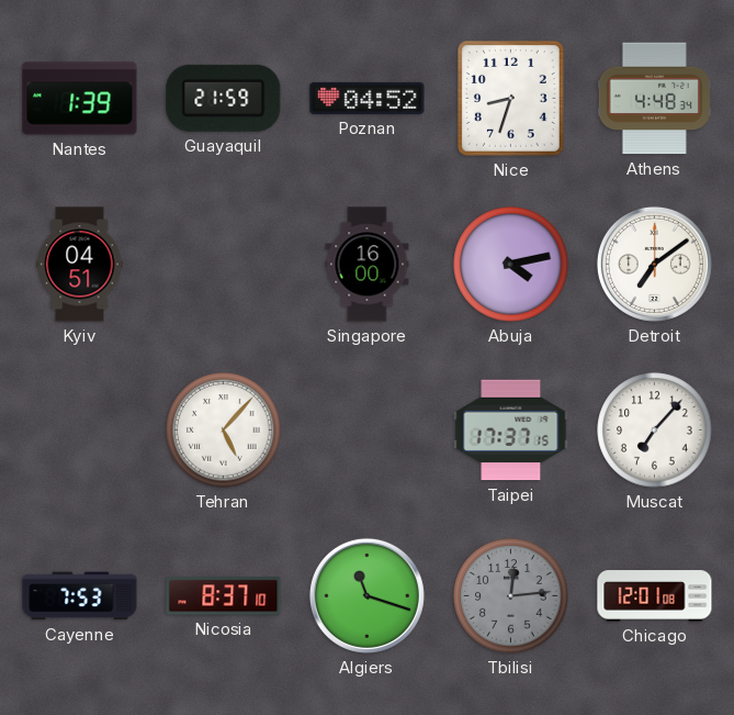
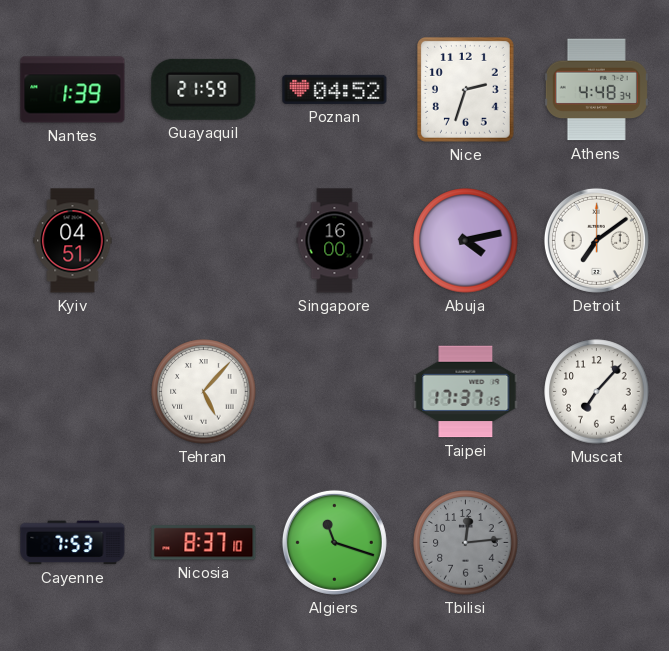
Nice: 8:33 -> 2:33
Chicago: 12:01 -> none
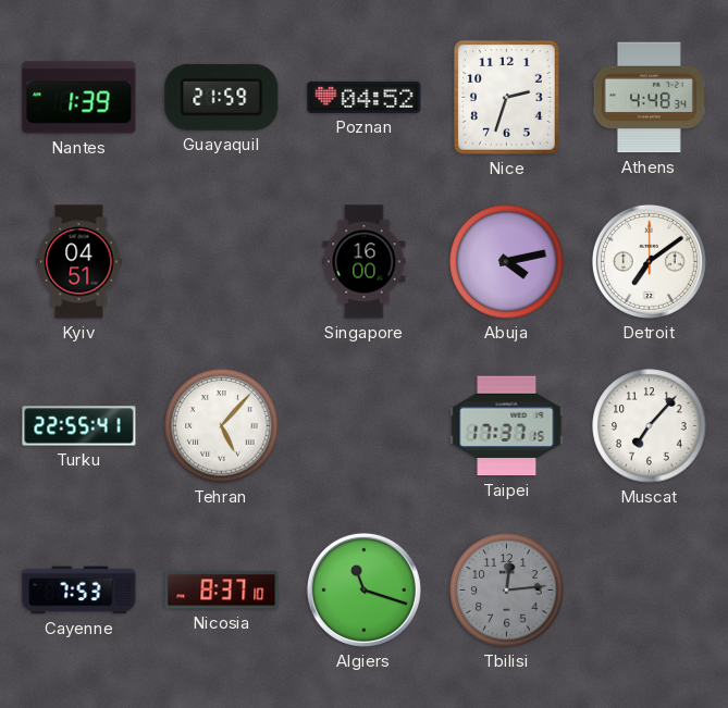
Turku: none -> 22:55
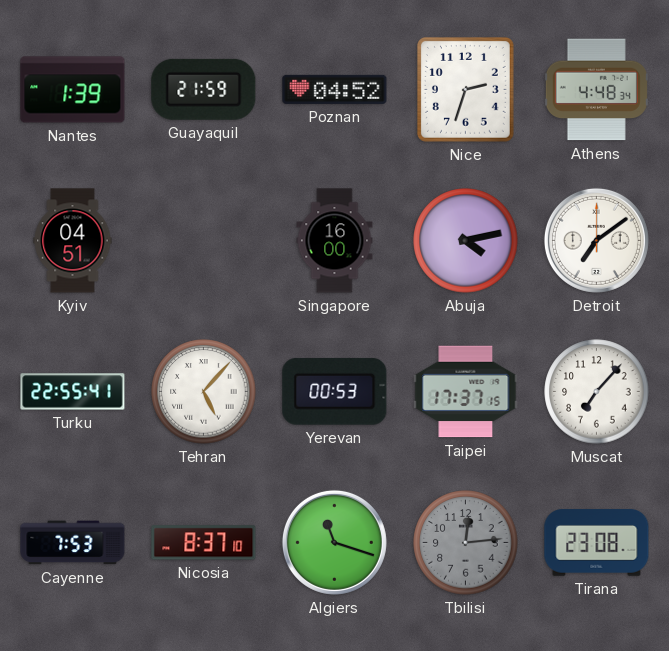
Yerevan: none -> 00:53
Tirana: none -> 23:08
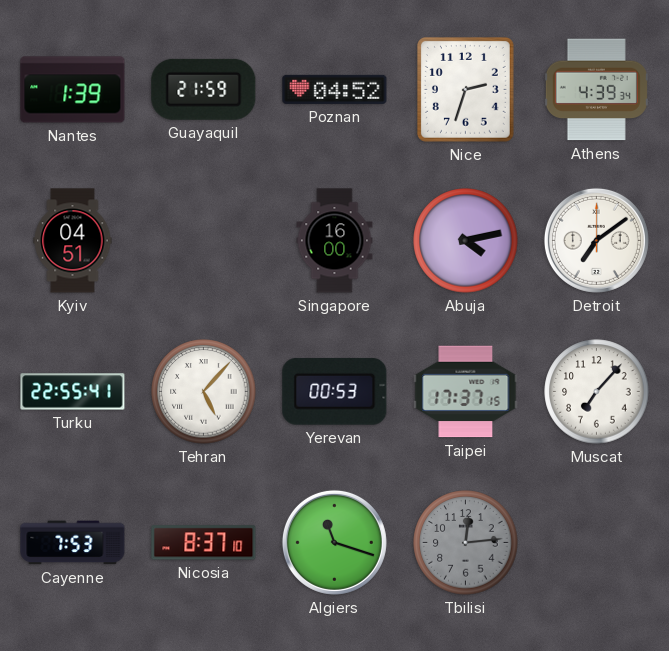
Athens: 4:48 -> 4:39
Tirana: 23:08 -> none
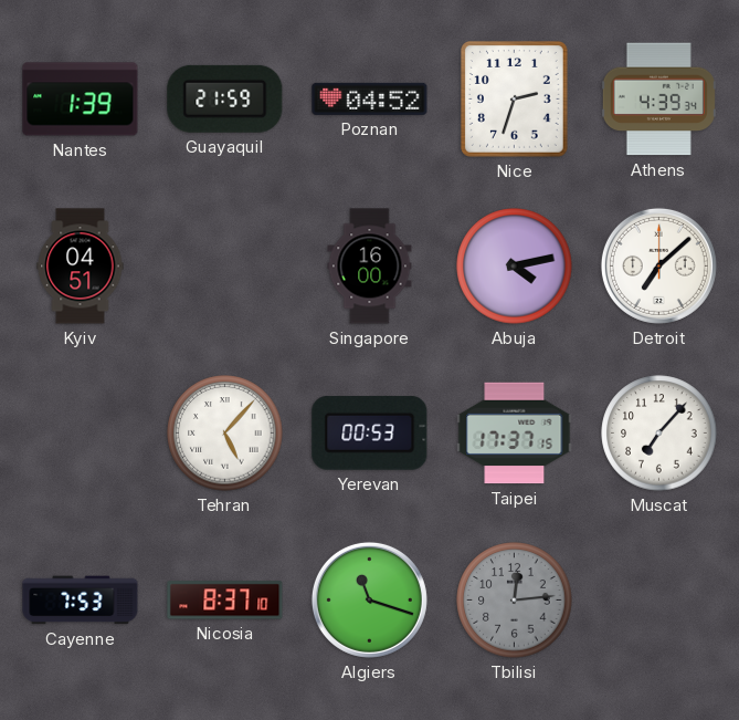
Detroit: 7:09 -> 7:08
Turku: 22:55 -> none
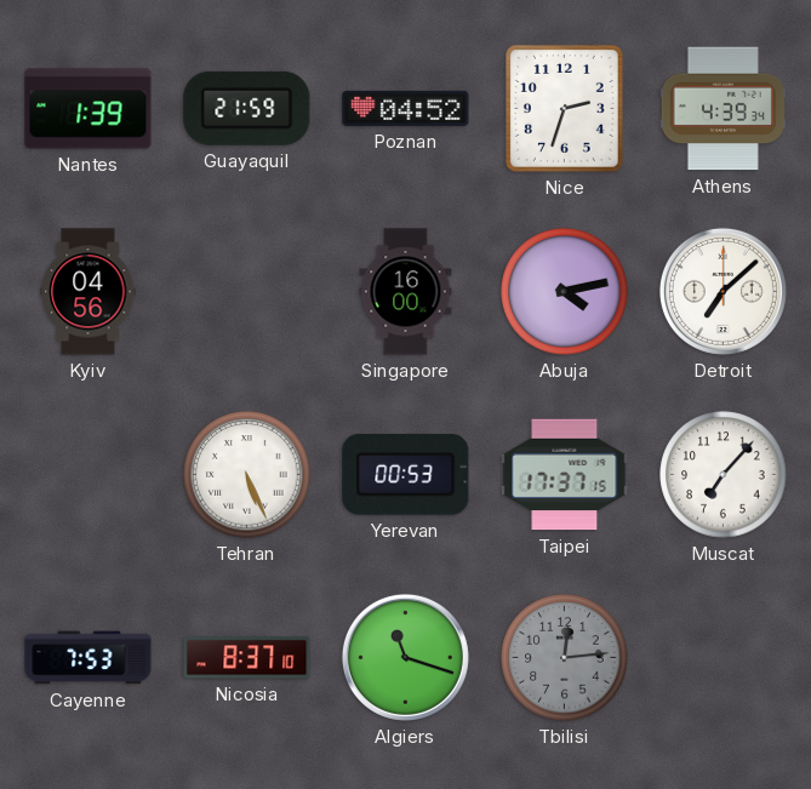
Kyiv: 04:51 -> 04:56
Tehran: 5:07 -> 5:26
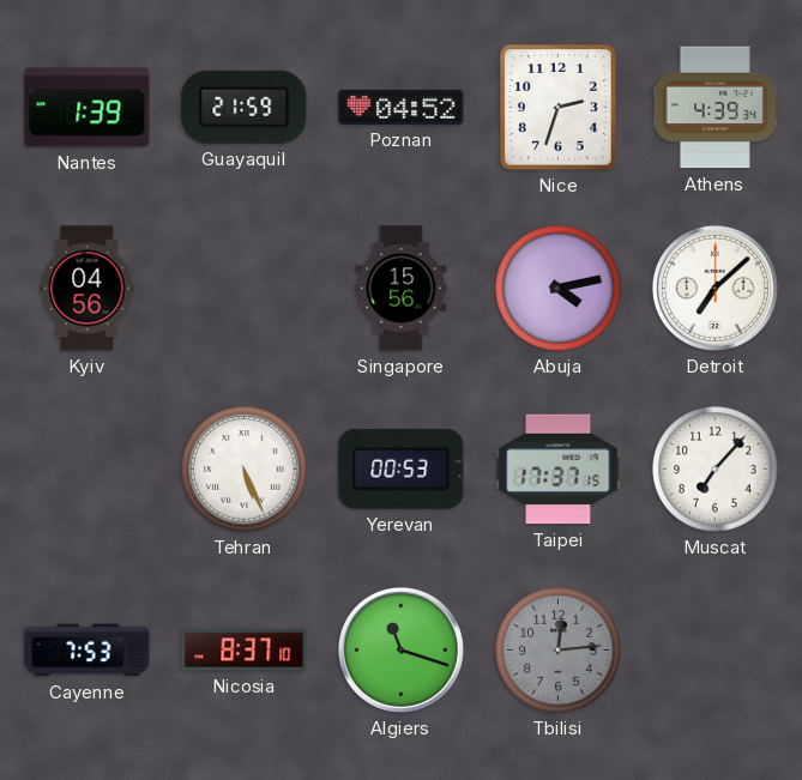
Singapore: 16:00 -> 15:56
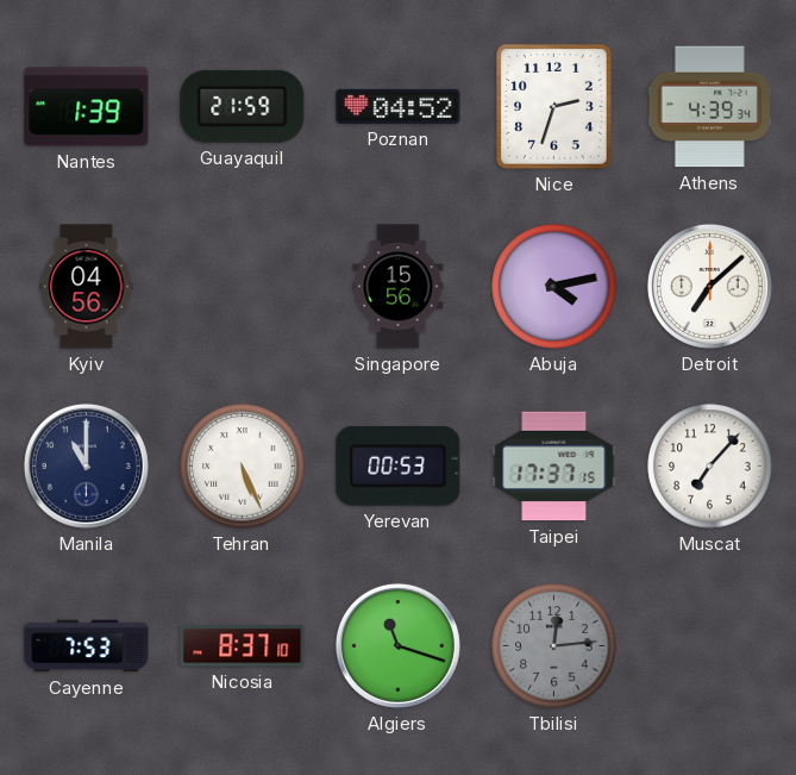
Manila: none -> 11:00
